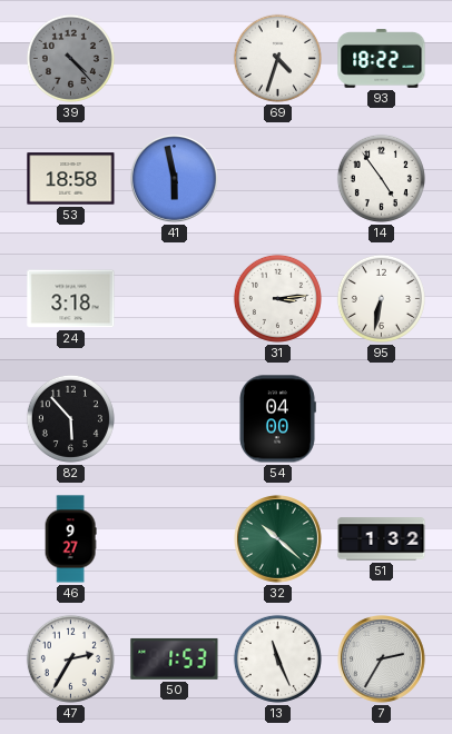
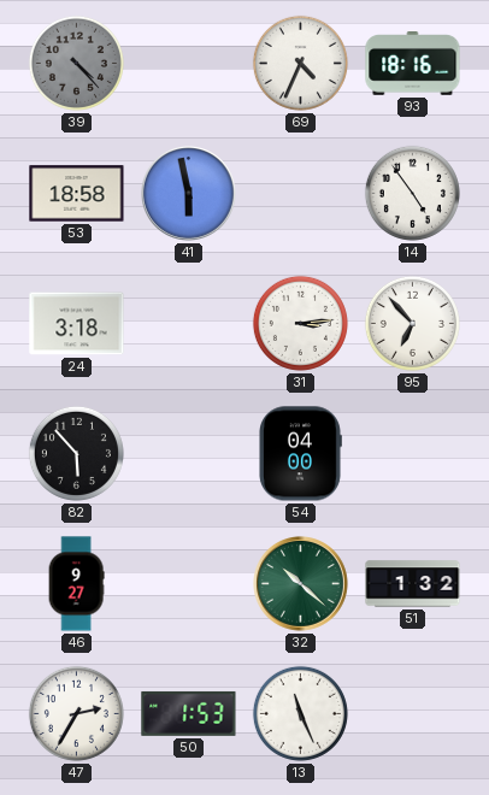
69: 4:33 -> 4:34
93: 18:22 -> 18:16
95: 6:32 -> 6:53
7: 2:35 -> none
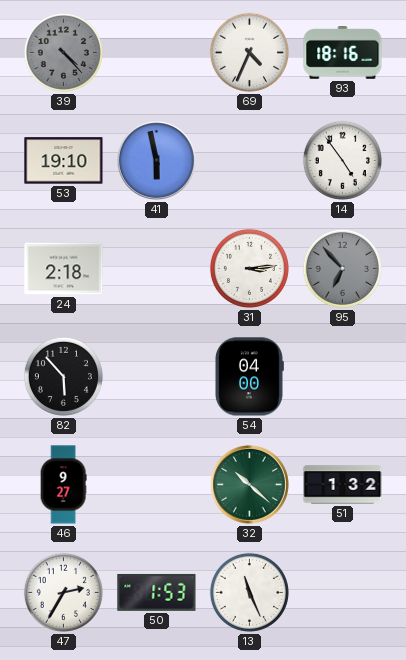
53: 18:58 -> 19:10
24: 3:18 -> 2:18
95 dial: white -> grey
